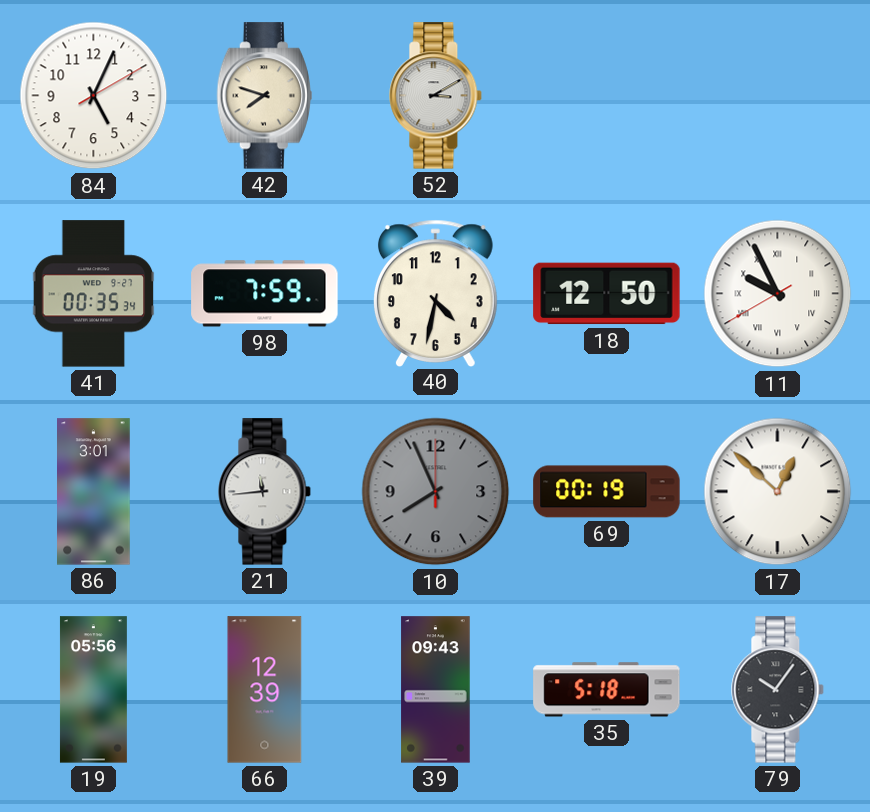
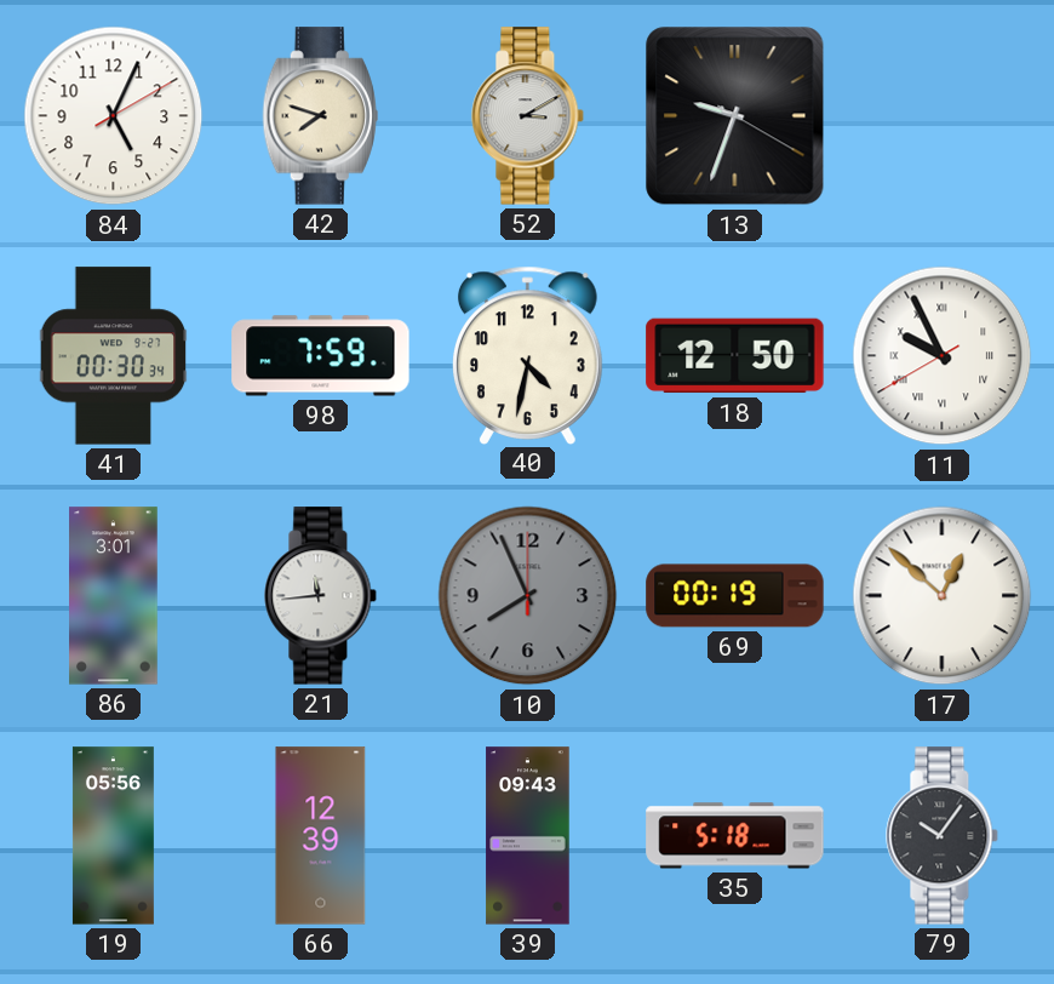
13: none -> 9:33
41: 00:35 -> 00:30
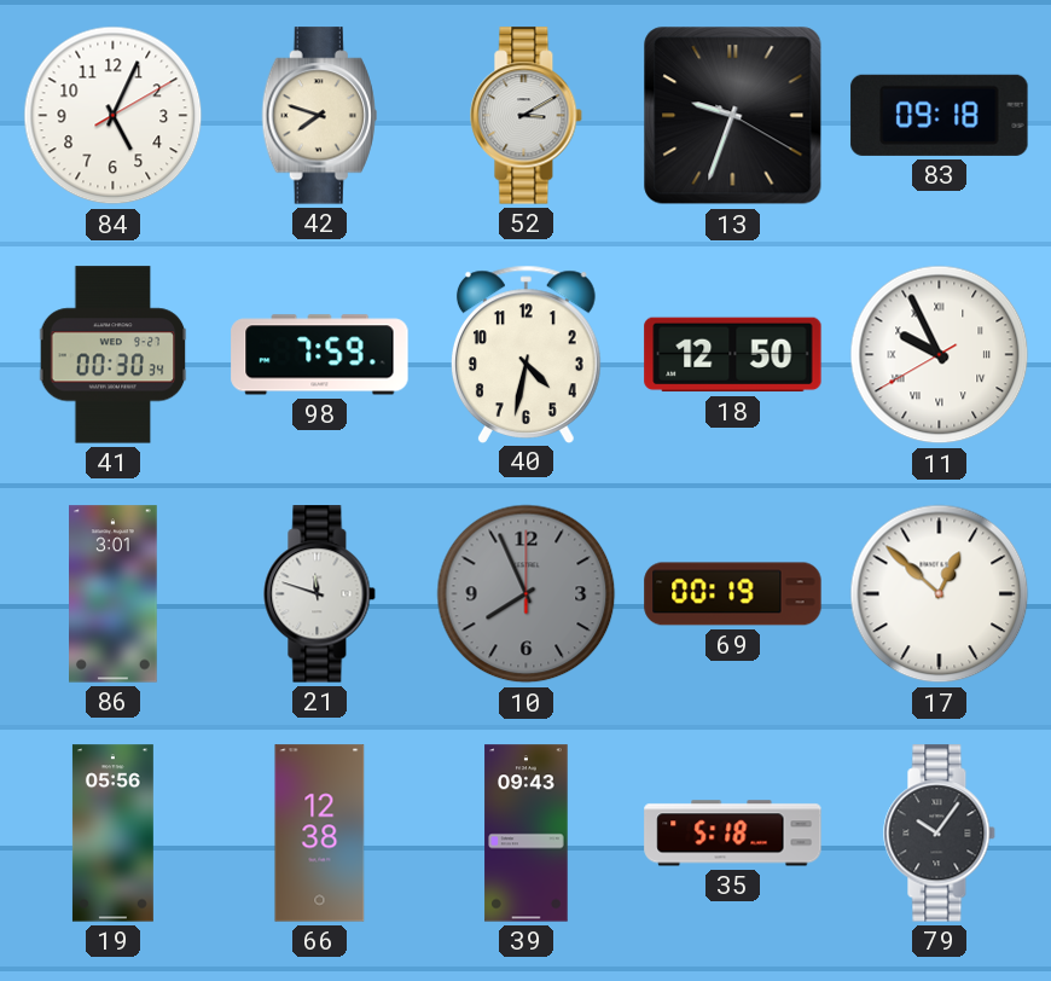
83: none -> 09:18
21: 11:44 -> 11:48
66: 12:39 -> 12:38
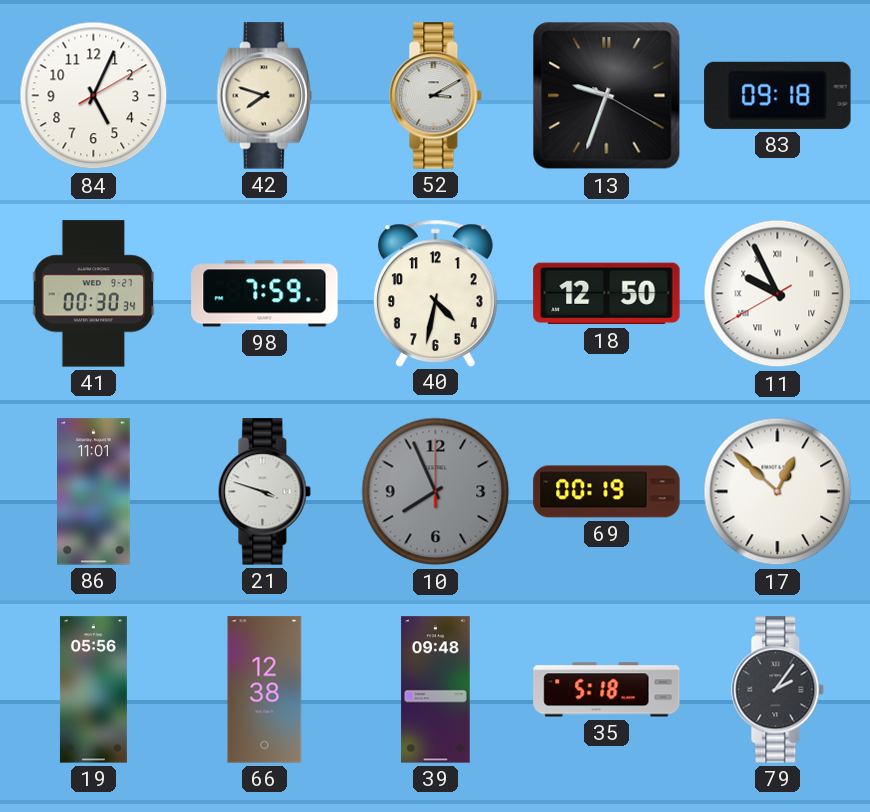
86: 3:01 -> 11:01
21: 11:48 -> 3:48
39: 09:43 -> 09:48
79: 10:06 -> 2:06
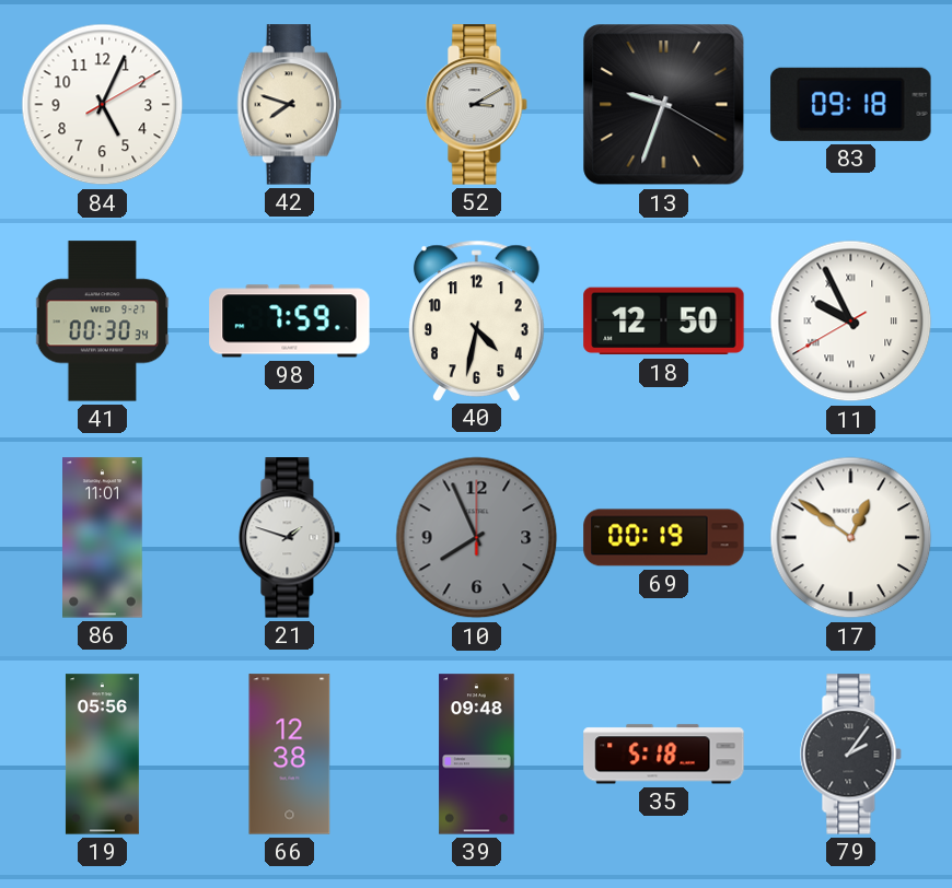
21: 3:48 -> 1:48
17: 12:52 -> 12:51
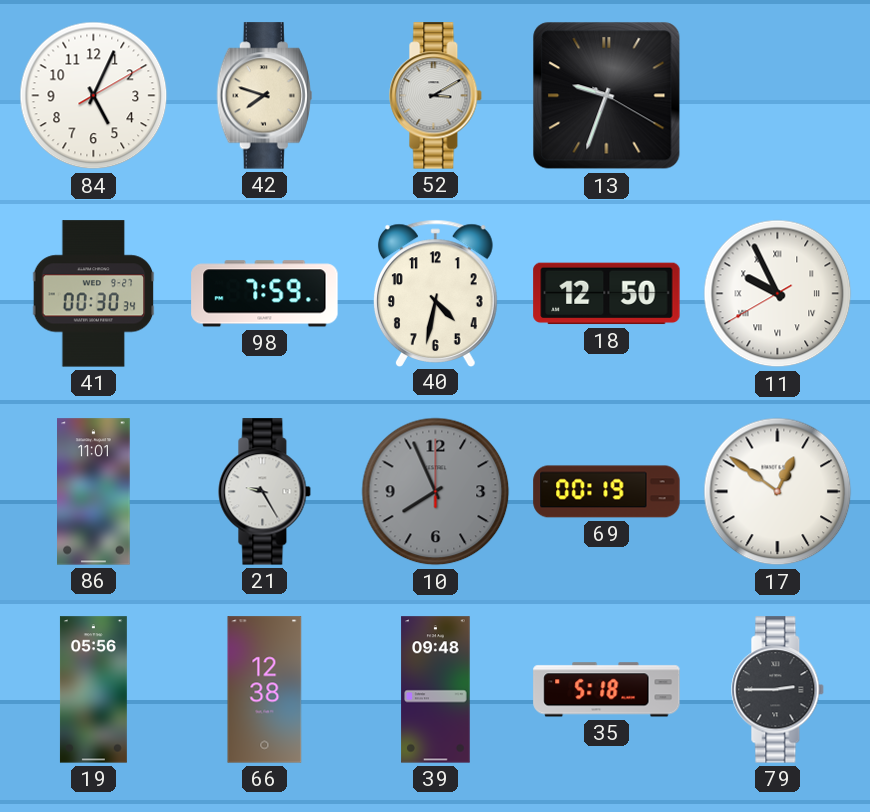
83: 09:18 -> none
21: 1:48 -> 9:25
79: 2:06 -> 2:45
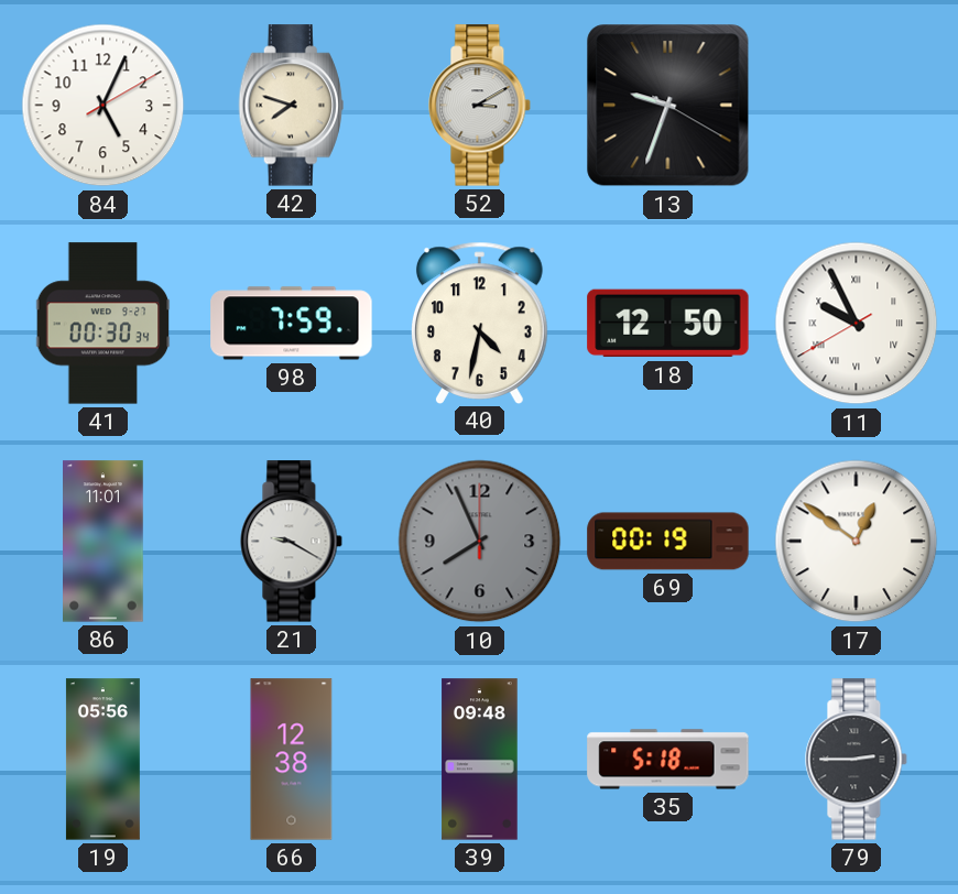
21: 9:25 -> 9:20
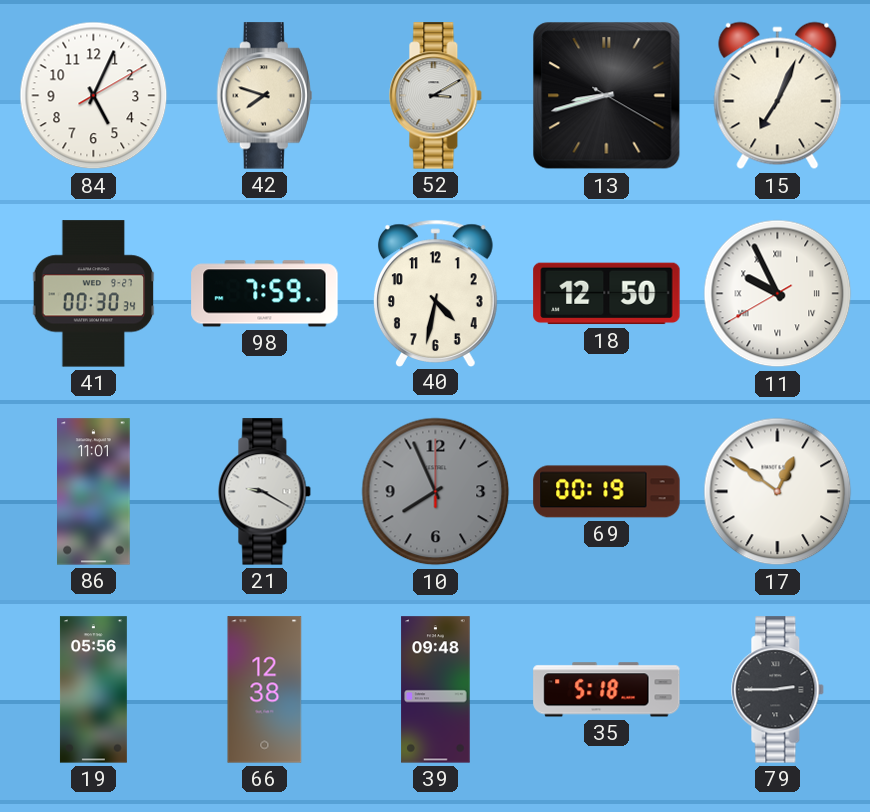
13: 9:33 -> 8:42
15: none -> 7:04
